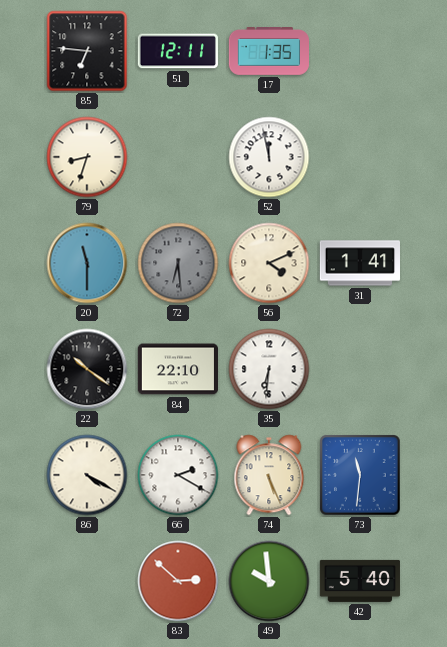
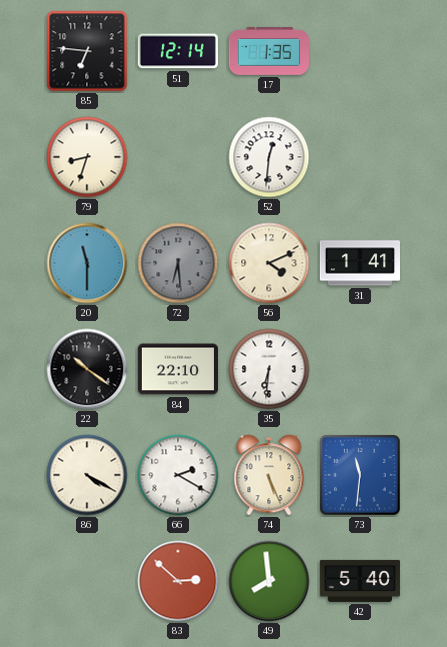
51: 12:11 -> 12:14
52: 11:58 -> 12:31
49: 9:59 -> 7:59
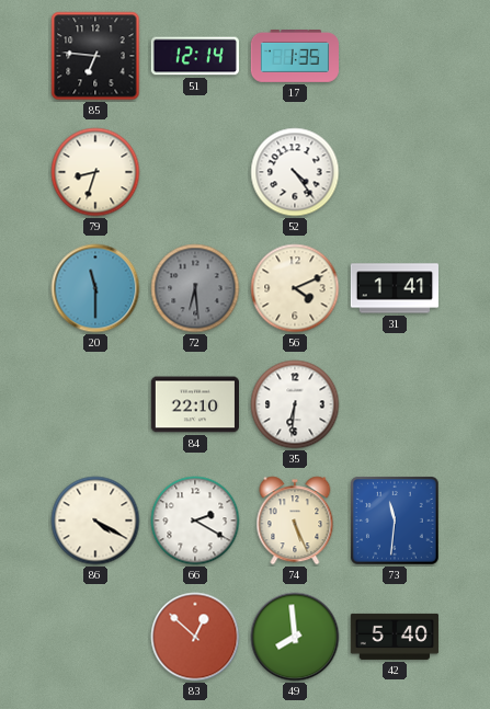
52: 12:31 -> 4:24
22: 10:21 -> none
83: 2:52 -> 12:52
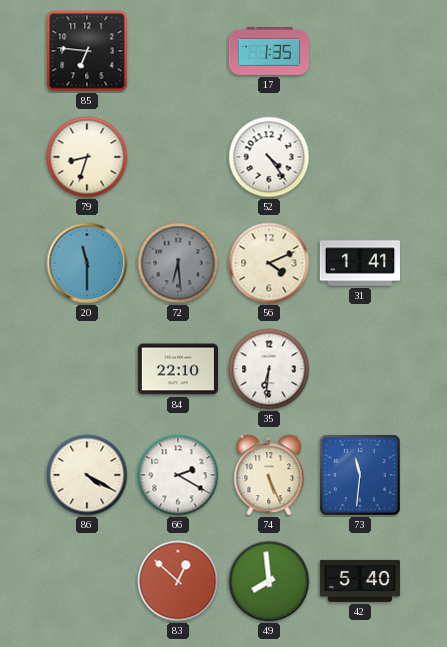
51: 12:14 -> none
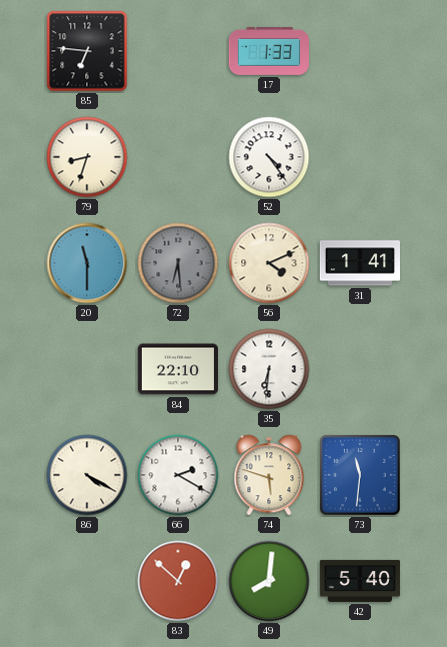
17: 1:35 -> 1:33
74: 5:26 -> 5:48
49: 7:59 -> 8:01
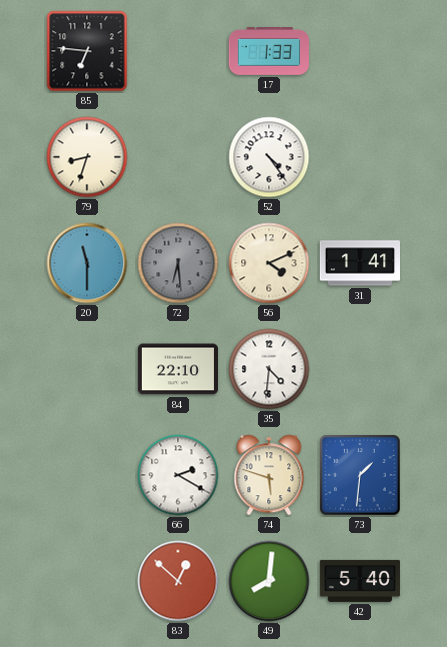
35: 6:31 -> 4:31
86: 4:20 -> none
73: 11:31 -> 1:31
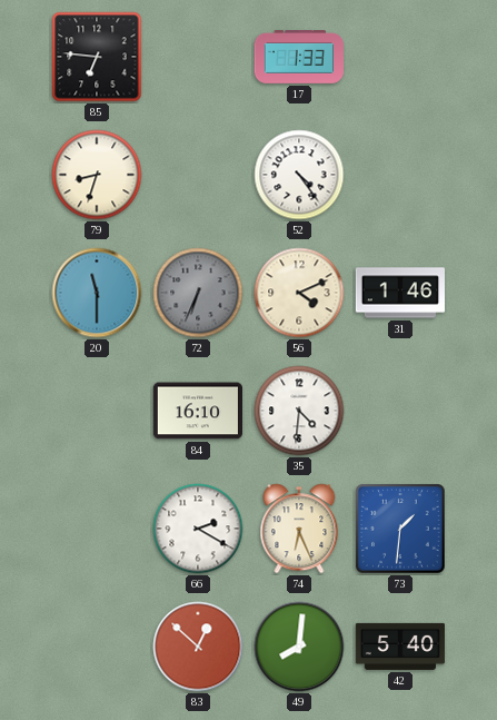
72: 6:29 -> 6:34
31: 1:41 -> 1:46
84: 22:10 -> 16:10
74: 5:48 -> 6:26
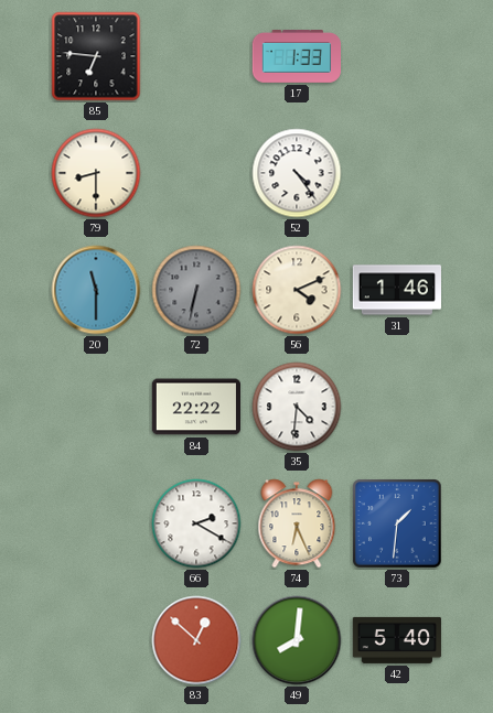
79: 8:33 -> 8:30
72: 6:34 -> 6:32
84: 16:10 -> 22:22
